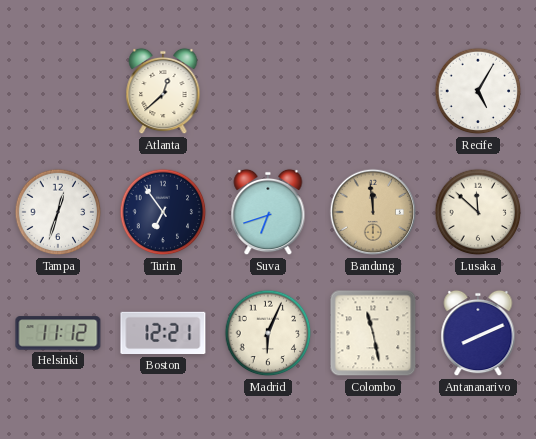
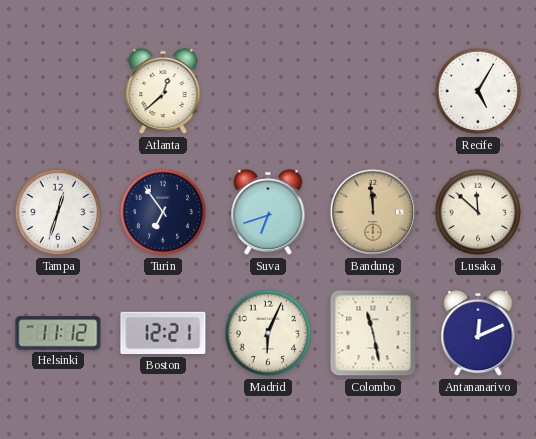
Antananarivo: 8:11 -> 12:11
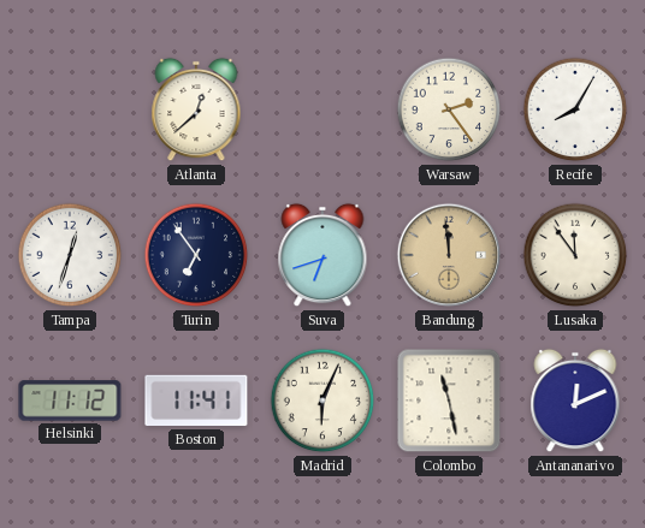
Warsaw: none -> 2:24
Recife: 5:05 -> 8:05
Lusaka: 11:52 -> 11:54
Boston: 12:21 -> 11:41
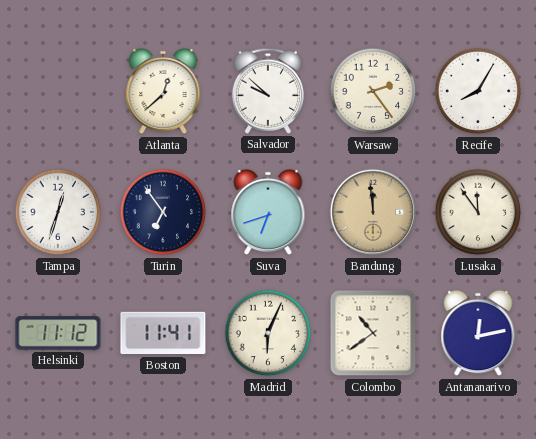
Salvador: none -> 9:52
Colombo: 11:28 -> 10:39
Antananarivo: 12:11 -> 12:13
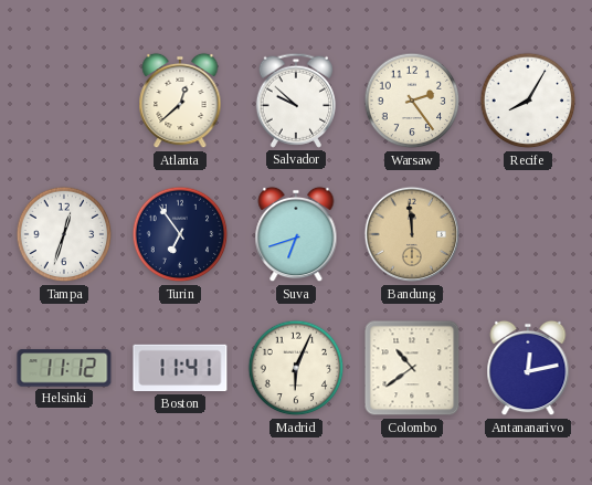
Lusaka: 11:54 -> none
